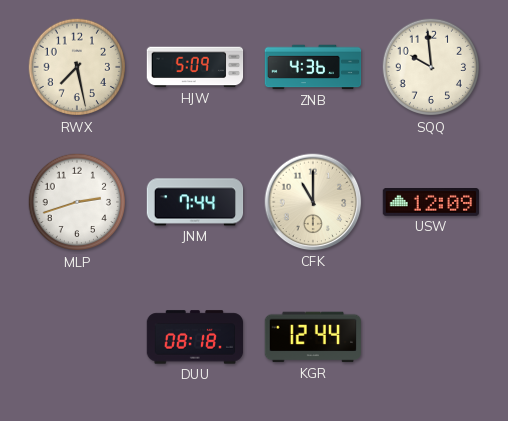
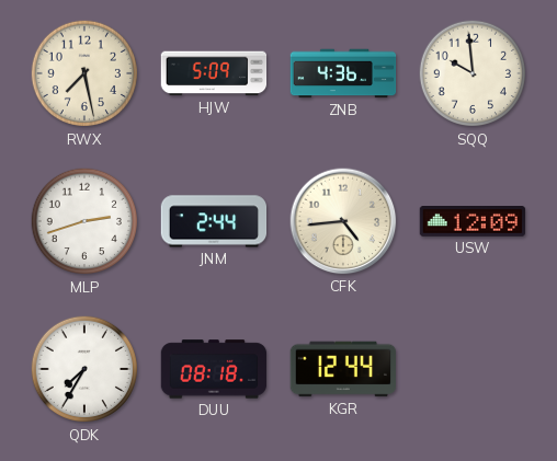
JNM: 7:44 -> 2:44
CFK: 11:00 -> 4:44
QDK: none -> 7:35
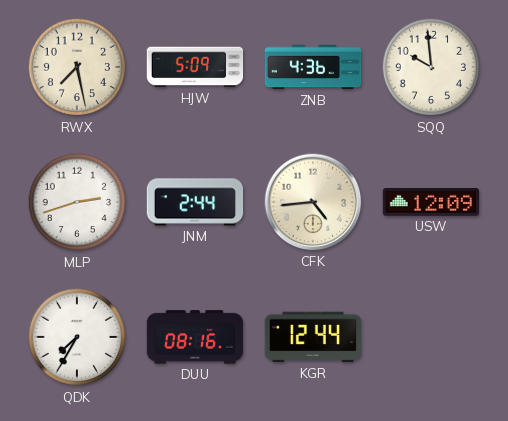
DUU: 08:18 -> 08:16
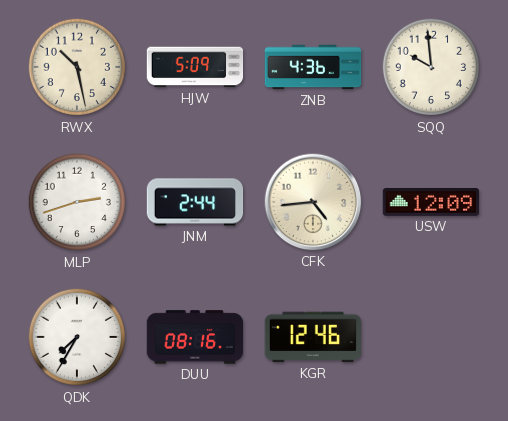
RWX: 7:28 -> 10:28
KGR: 12:44 -> 12:46
